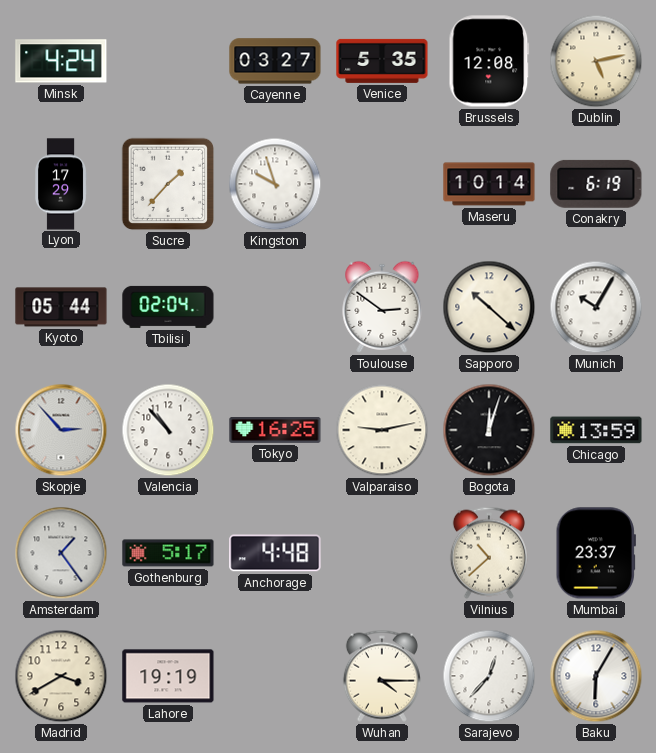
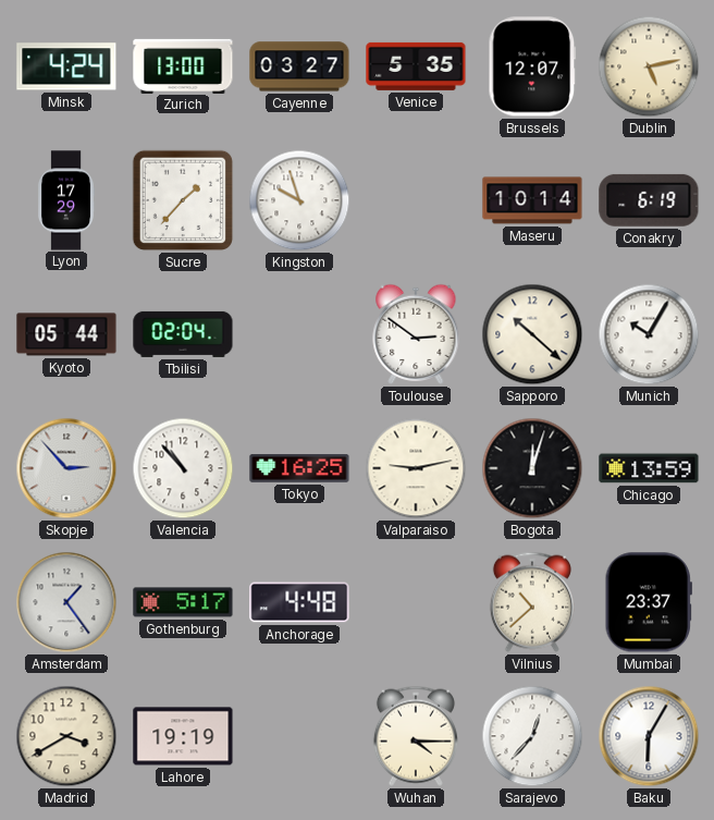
Zurich: none -> 13:00
Brussels: 12:08 -> 12:07
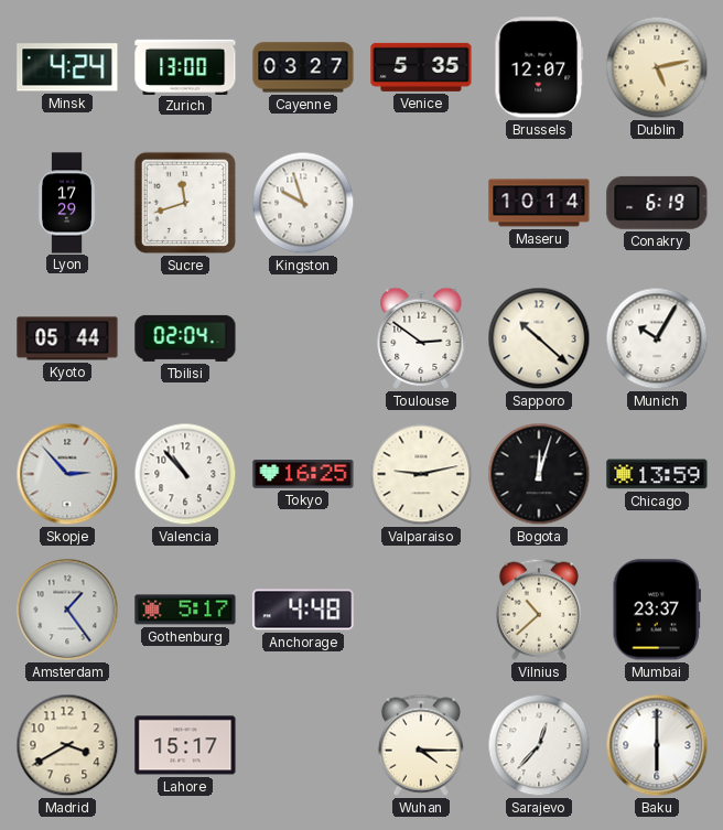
Sucre: 1:37 -> 11:42
Lahore: 19:19 -> 15:17
Baku: 6:05 -> 6:00
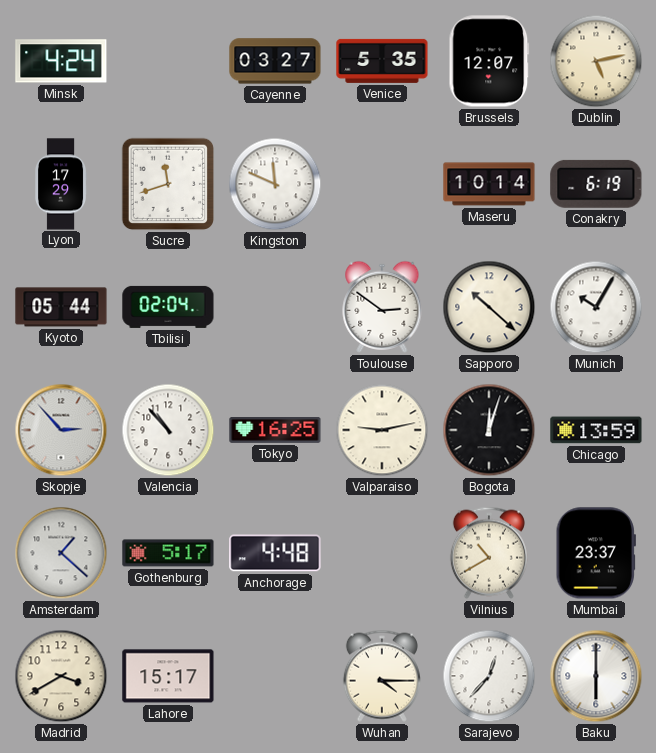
Zurich: 13:00 -> none
Kingston: 9:57 -> 11:49
Amsterdam: 1:24 -> 1:22
Vilnius: 10:38 -> 10:40
